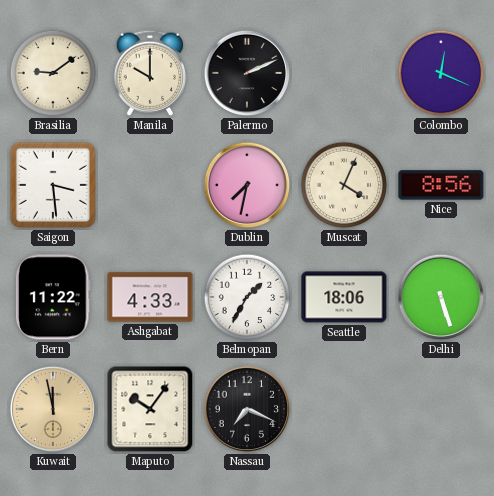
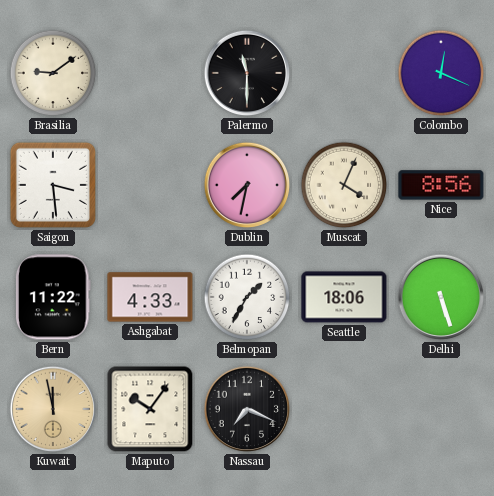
Manila: 10:00 -> none
Palermo: 2:11 -> 11:30
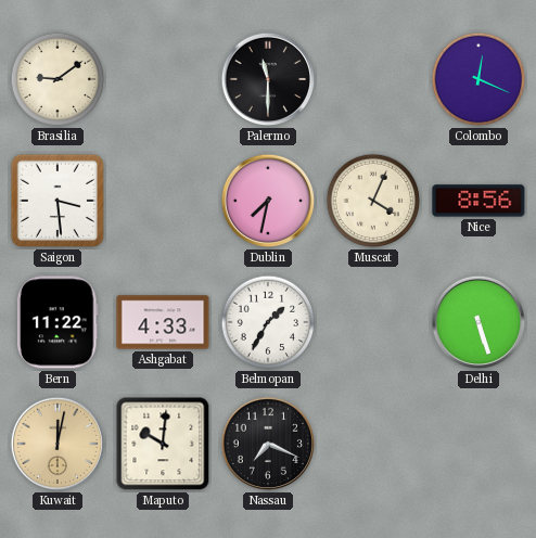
Seattle: 18:06 -> none
Kuwait: 11:58 -> 12:02
Maputo: 10:06 -> 10:01
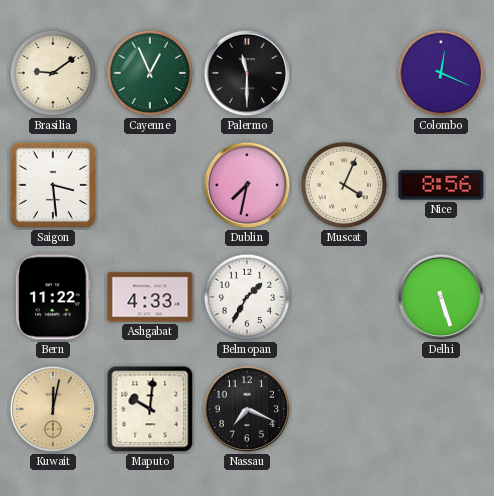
Cayenne: none -> 12:56
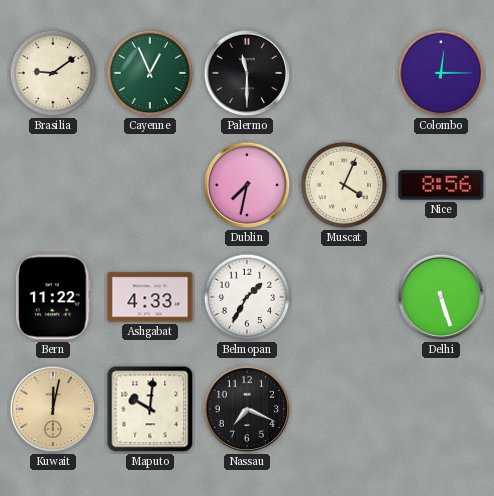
Colombo: 12:19 -> 12:15
Saigon: 3:29 -> none
